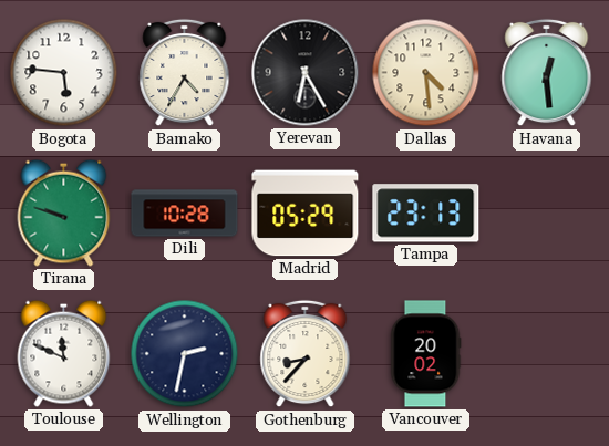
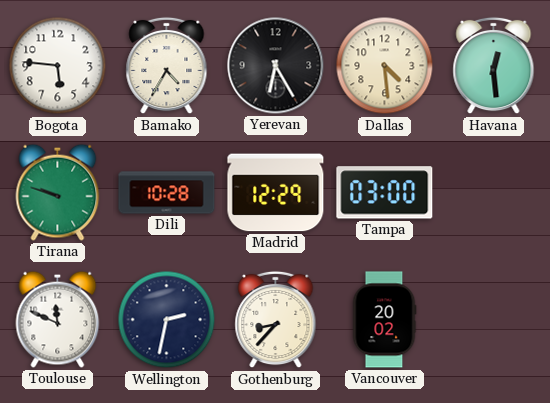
Madrid: 05:29 -> 12:29
Tampa: 23:13 -> 03:00
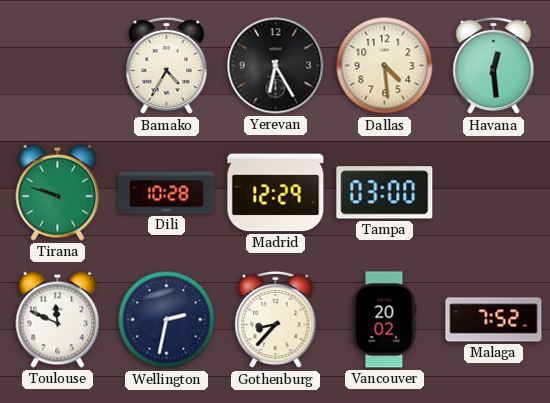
Bogota: 5:46 -> none
Malaga: none -> 7:52
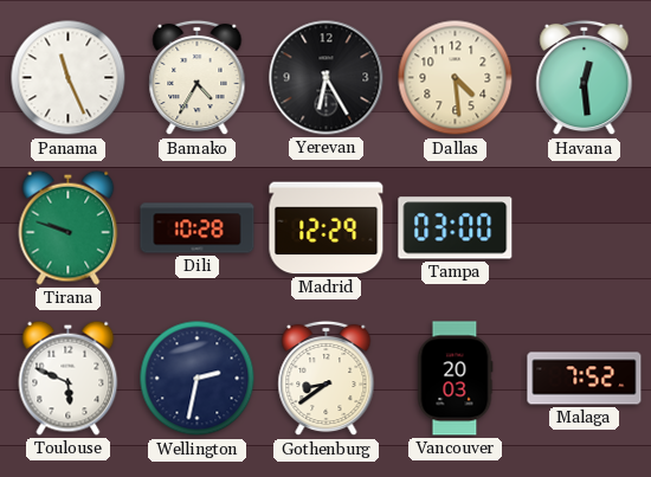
Panama: none -> 11:26
Toulouse: 11:49 -> 5:49
Gothenburg: 8:37 -> 8:39
Vancouver: 20:02 -> 20:03
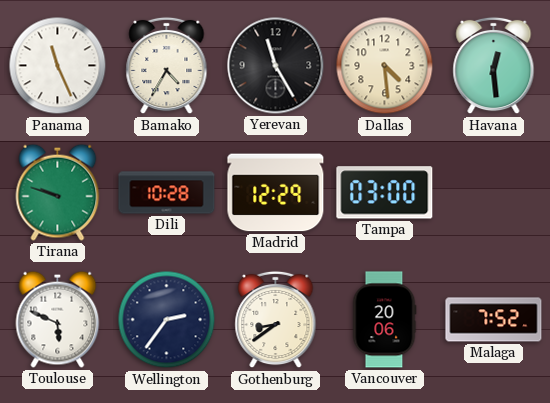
Yerevan: 6:25 -> 11:25
Wellington: 2:32 -> 2:36
Vancouver: 20:03 -> 20:06
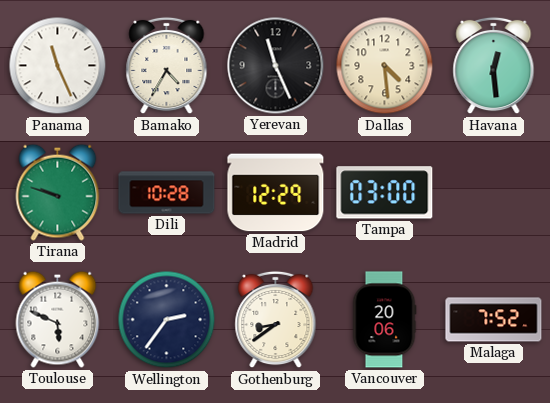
Yerevan: 11:25 -> 11:26
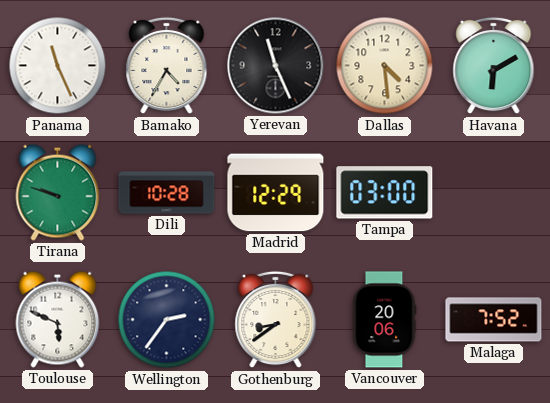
Havana: 12:29 -> 6:10
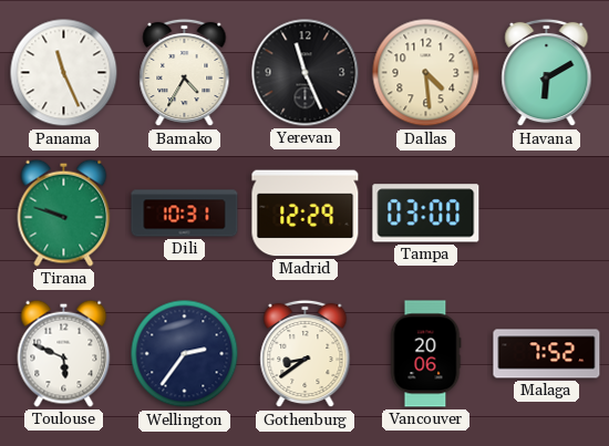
Dili: 10:28 -> 10:31
